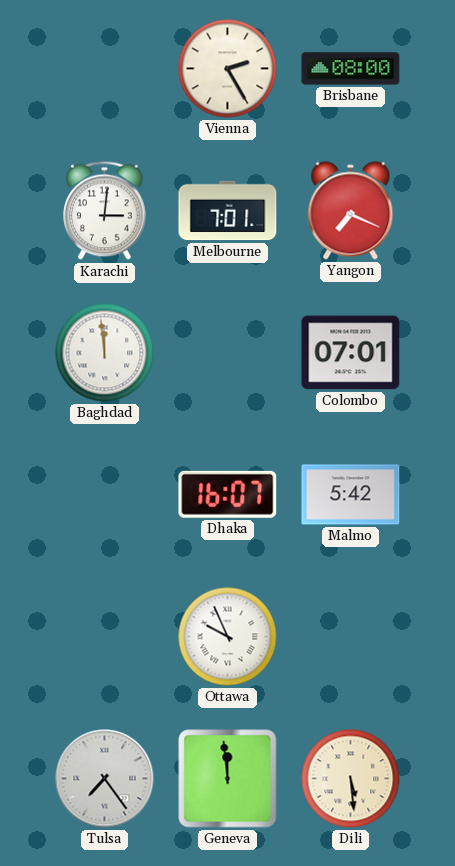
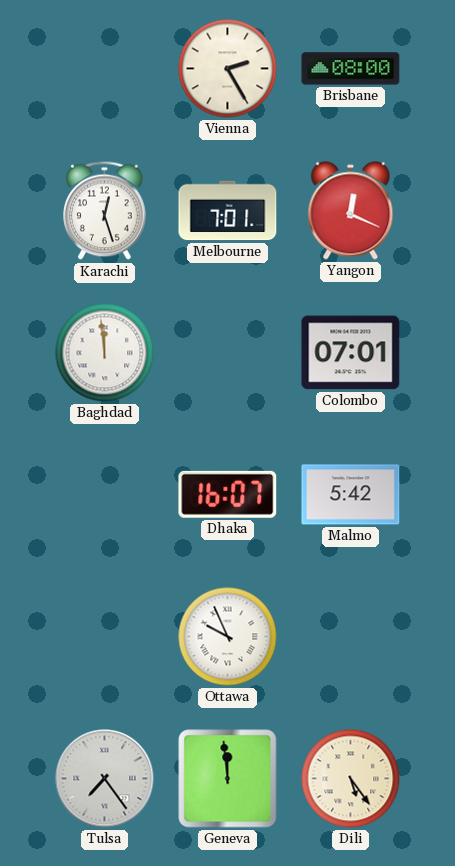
Karachi: 3:01 -> 12:27
Yangon: 7:19 -> 12:19
Dili: 5:29 -> 5:24
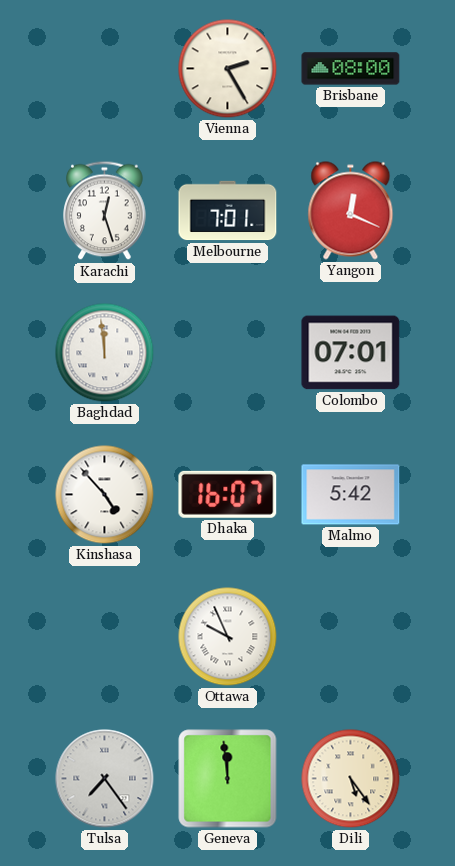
Kinshasa: none -> 4:53
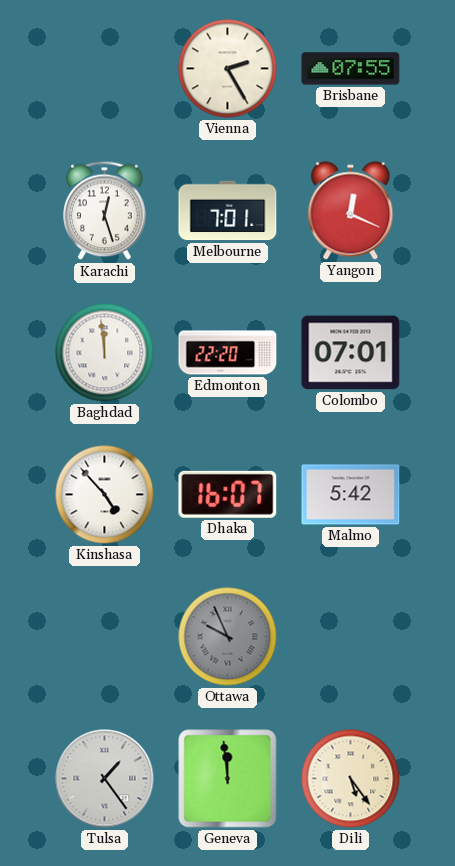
Brisbane: 08:00 -> 07:55
Edmonton: none -> 22:20
Ottawa dial: white -> grey
Tulsa: 7:24 -> 1:24
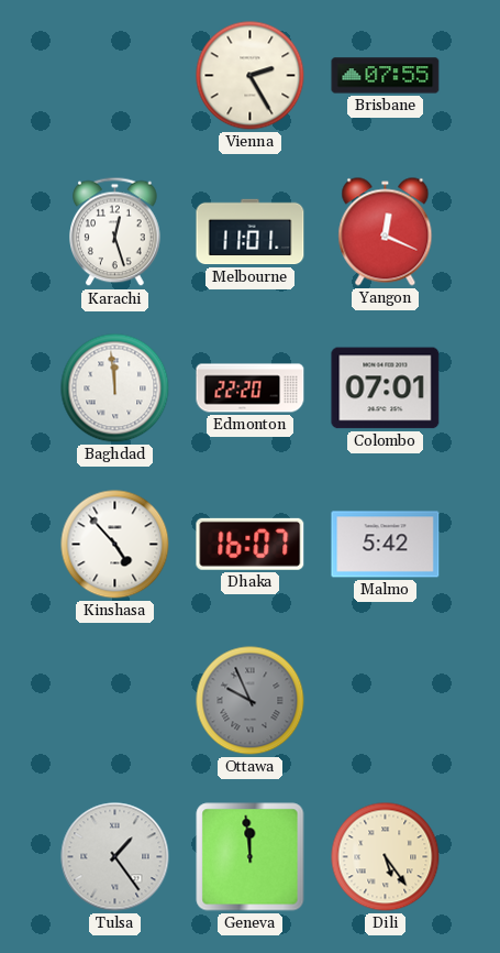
Melbourne: 7:01 -> 11:01
